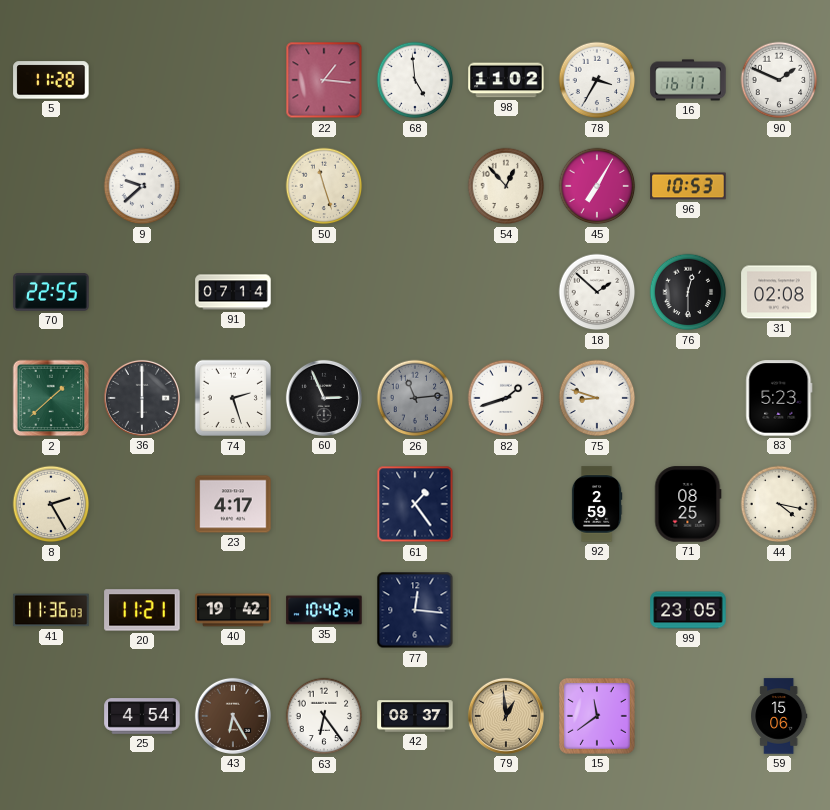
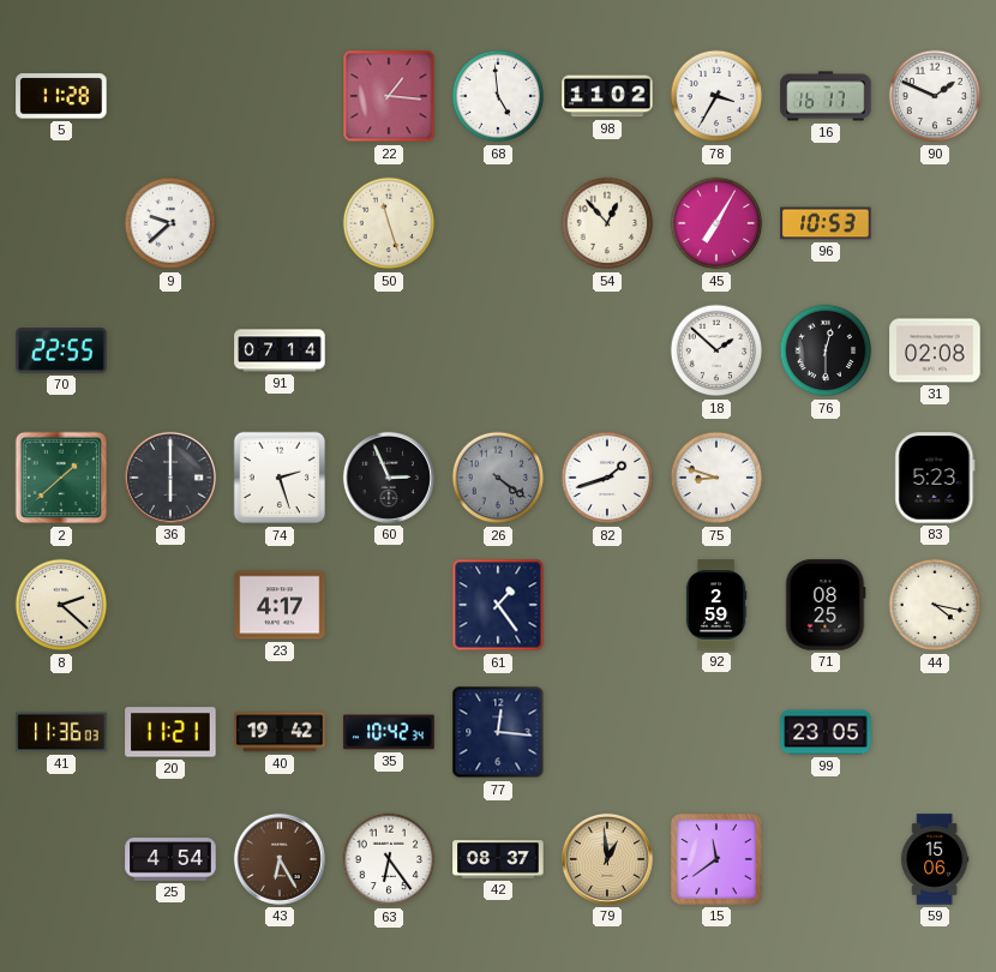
26: 11:14 -> 4:21
8: 2:25 -> 2:22
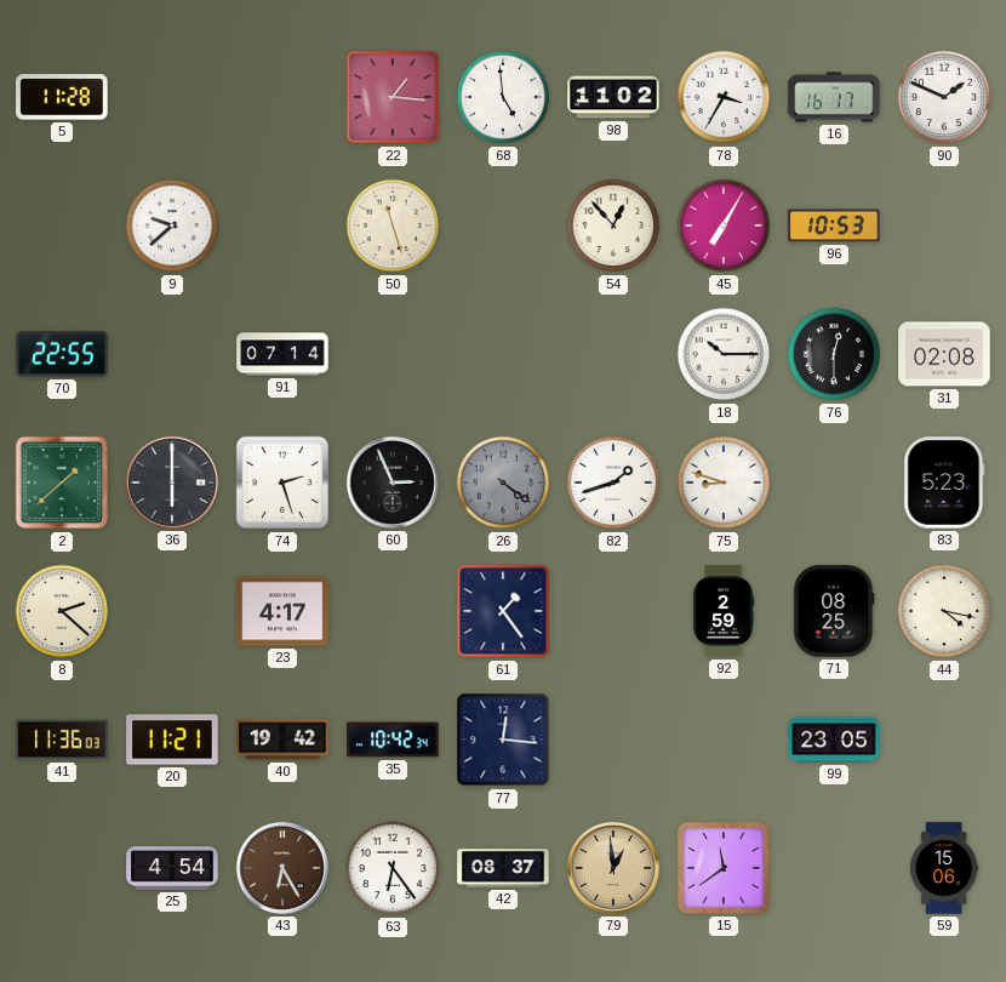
18: 1:52 -> 10:15
